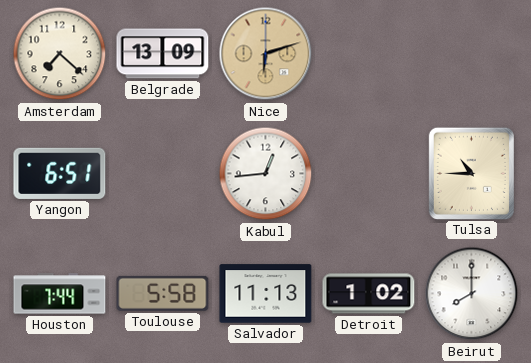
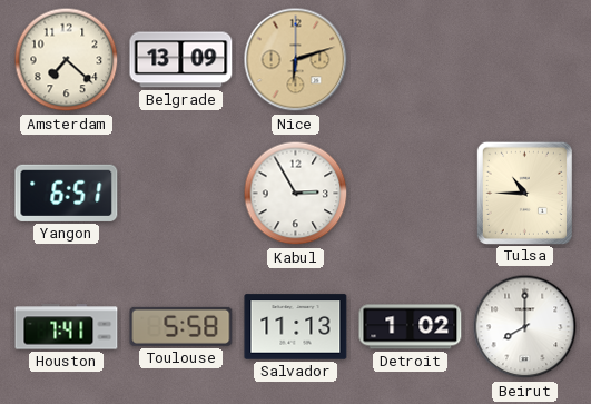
Kabul: 12:44 -> 2:55
Houston: 7:44 -> 7:41
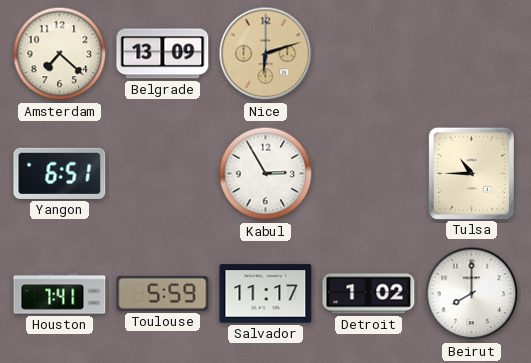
Toulouse: 5:58 -> 5:59
Salvador: 11:13 -> 11:17
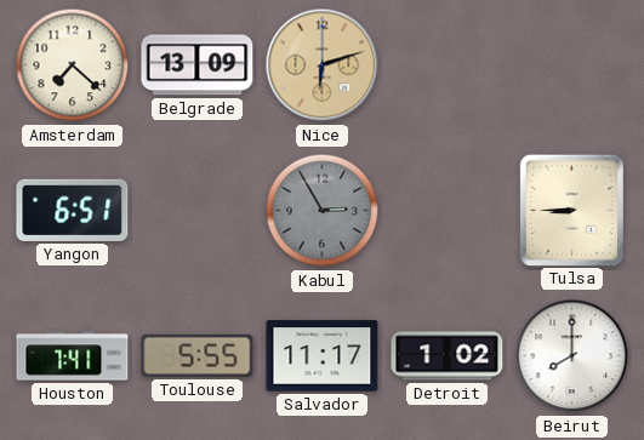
Kabul dial: white -> grey
Tulsa: 10:45 -> 8:45
Toulouse: 5:59 -> 5:55
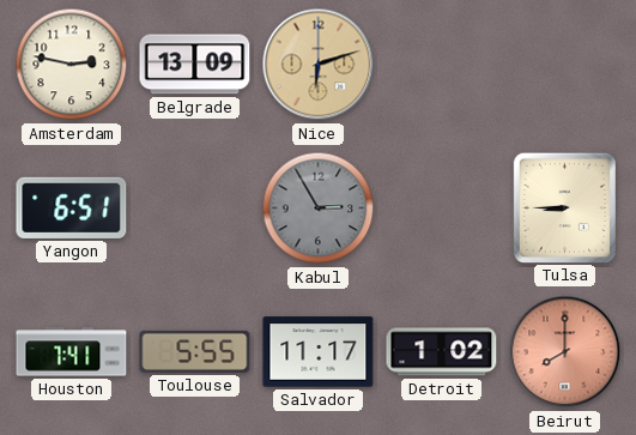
Amsterdam: 7:22 -> 2:47
Beirut dial: white -> salmon
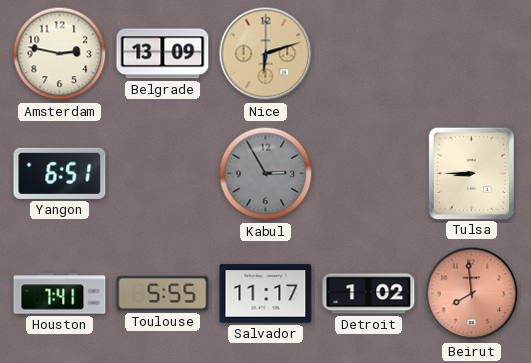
Beirut: 8:00 -> 7:59
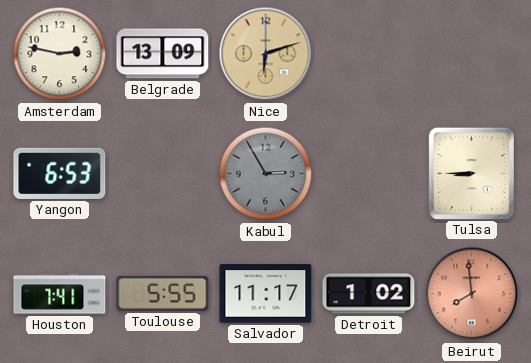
Yangon: 6:51 -> 6:53
